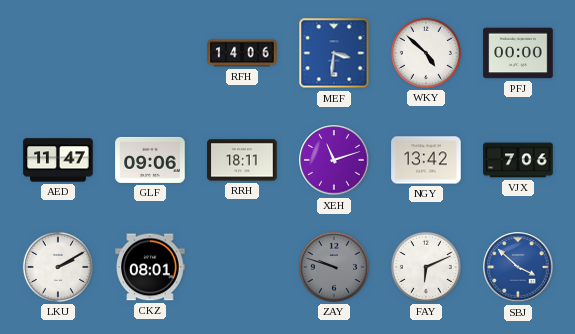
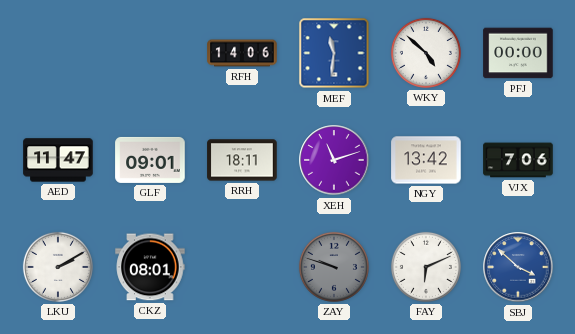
MEF: 3:31 -> 11:31
GLF: 09:06 -> 09:01
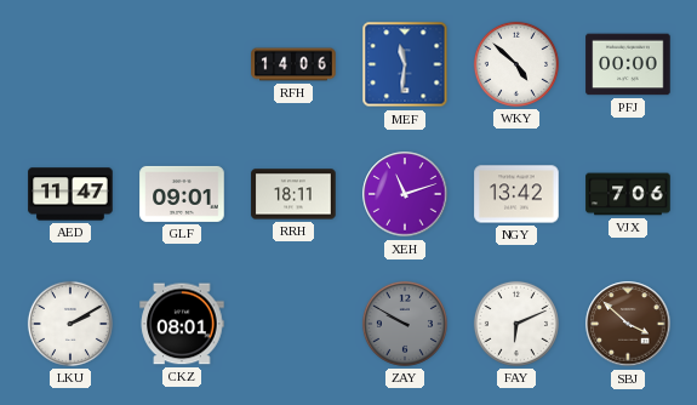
ZAY: 9:48 -> 9:50
SBJ dial: blue -> brown
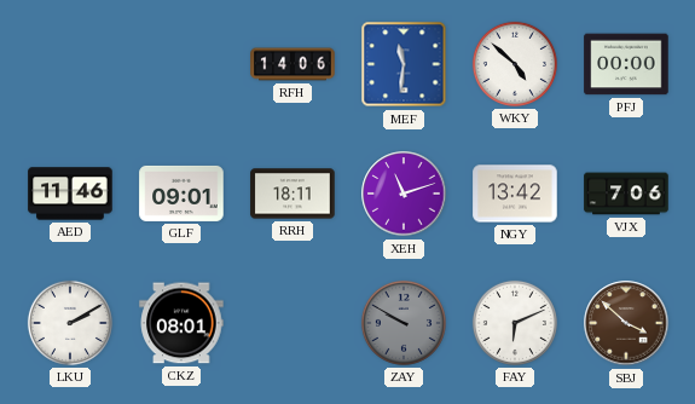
AED: 11:47 -> 11:46
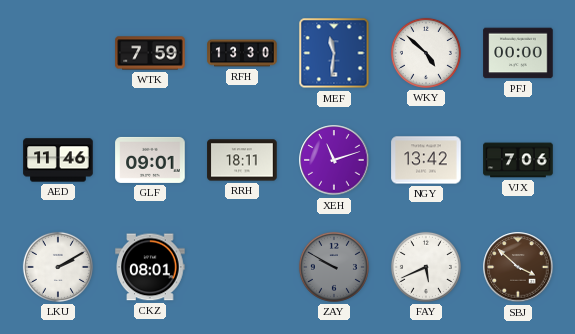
WTK: none -> 7:59
RFH: 14:06 -> 13:30
FAY: 6:11 -> 5:41
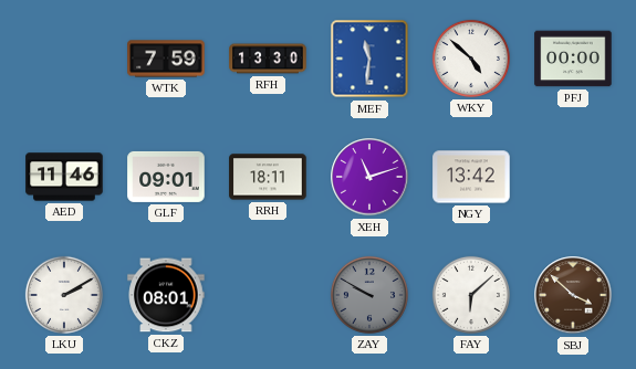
VJX: 7:06 -> none
FAY: 5:41 -> 6:08
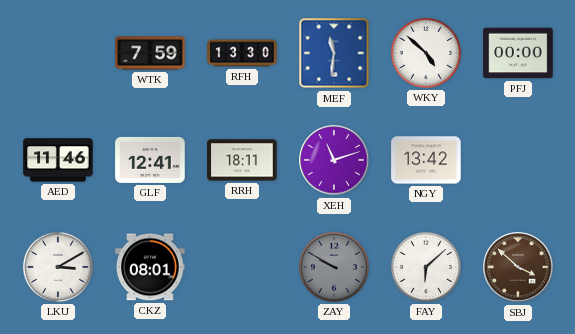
GLF: 09:01 -> 12:41
LKU: 2:10 -> 3:10
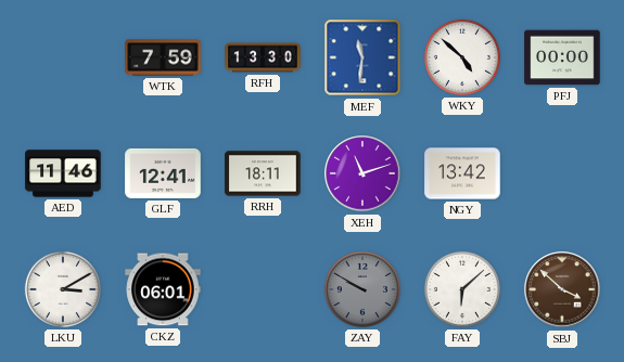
CKZ: 08:01 -> 06:01
